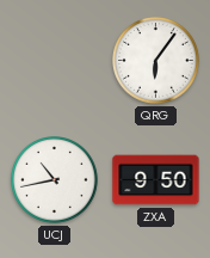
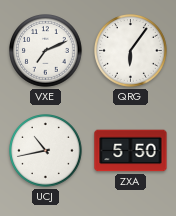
VXE: none -> 7:11
ZXA: 9:50 -> 5:50
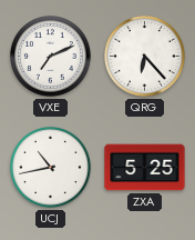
QRG: 6:06 -> 6:23
ZXA: 5:50 -> 5:25
